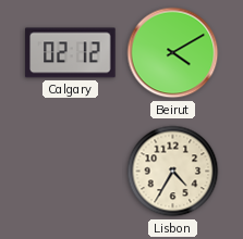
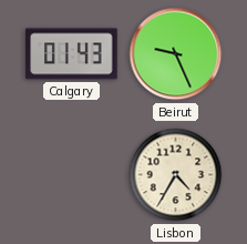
Calgary: 02:12 -> 01:43
Beirut: 4:10 -> 9:26
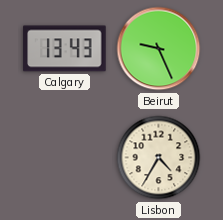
Calgary: 01:43 -> 13:43
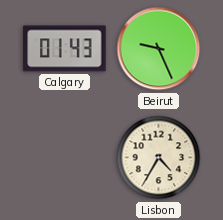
Calgary: 13:43 -> 01:43
